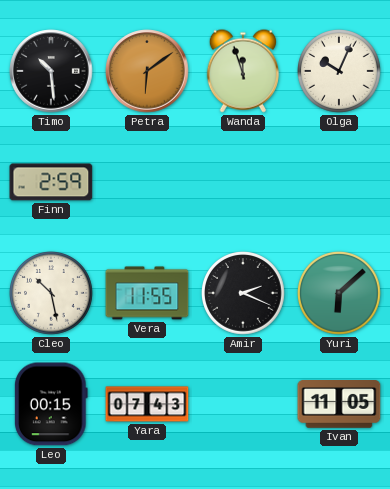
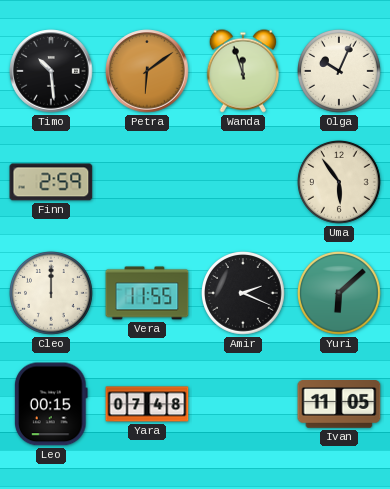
Uma: none -> 5:54
Cleo: 10:28 -> 12:00
Yara: 07:43 -> 07:48
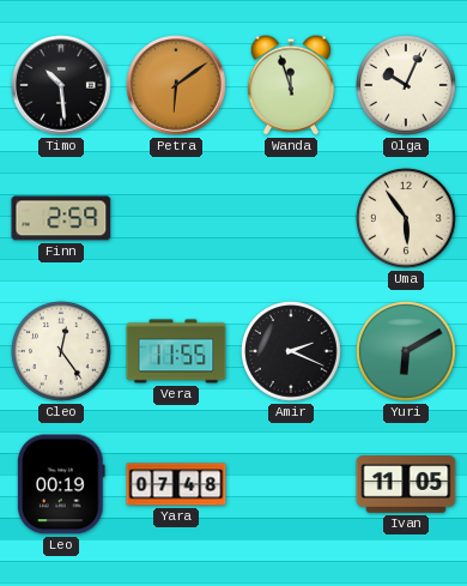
Cleo: 12:00 -> 12:24
Yuri: 6:08 -> 6:10
Leo: 00:15 -> 00:19
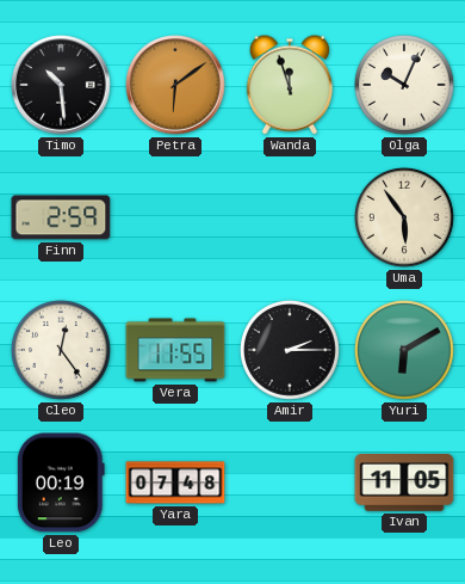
Amir: 2:19 -> 2:15
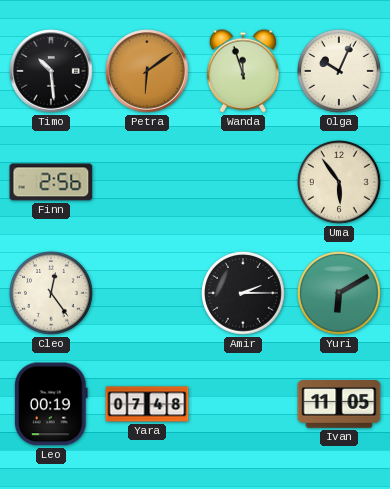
Finn: 2:59 -> 2:56
Vera: 11:55 -> none
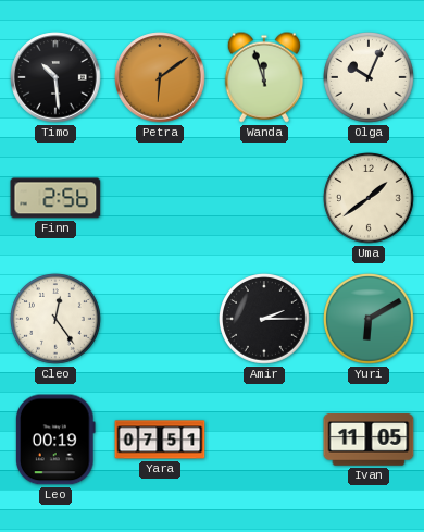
Uma: 5:54 -> 1:39
Yara: 07:48 -> 07:51
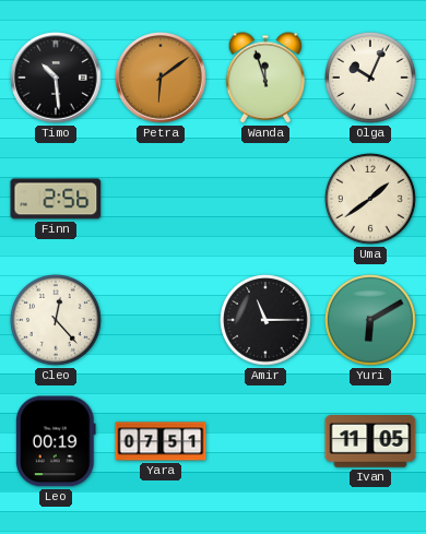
Cleo: 12:24 -> 12:23
Amir: 2:15 -> 11:15
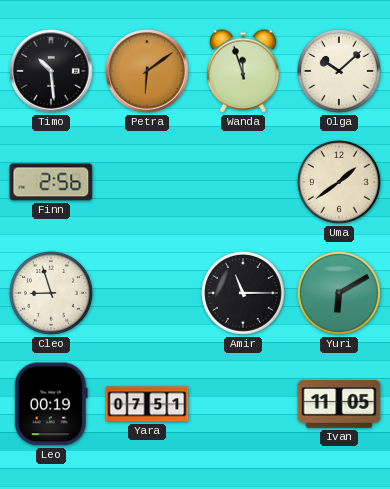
Olga: 10:04 -> 10:08
Cleo: 12:23 -> 8:57
